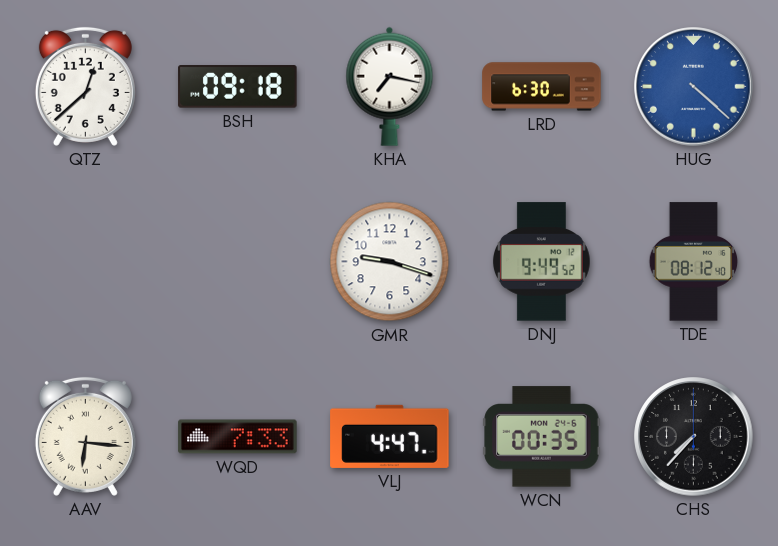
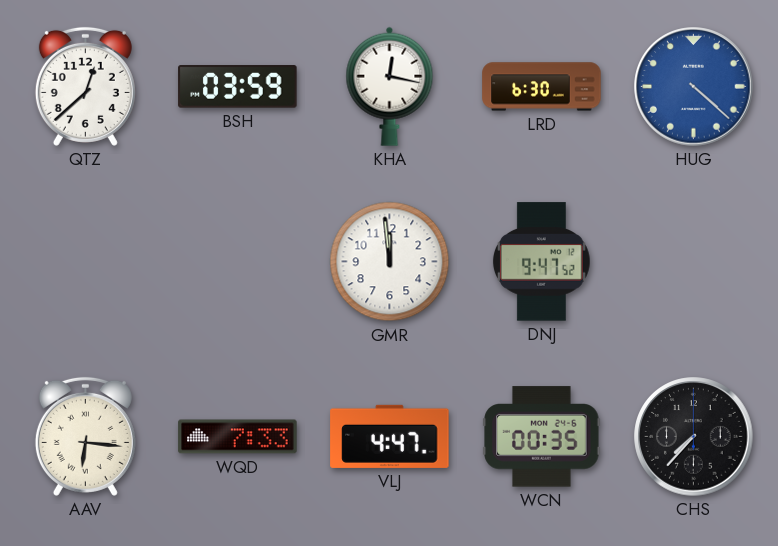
BSH: 09:18 -> 03:59
KHA: 7:17 -> 12:17
GMR: 9:18 -> 11:59
DNJ: 9:49 -> 9:47
TDE: 08:12 -> none
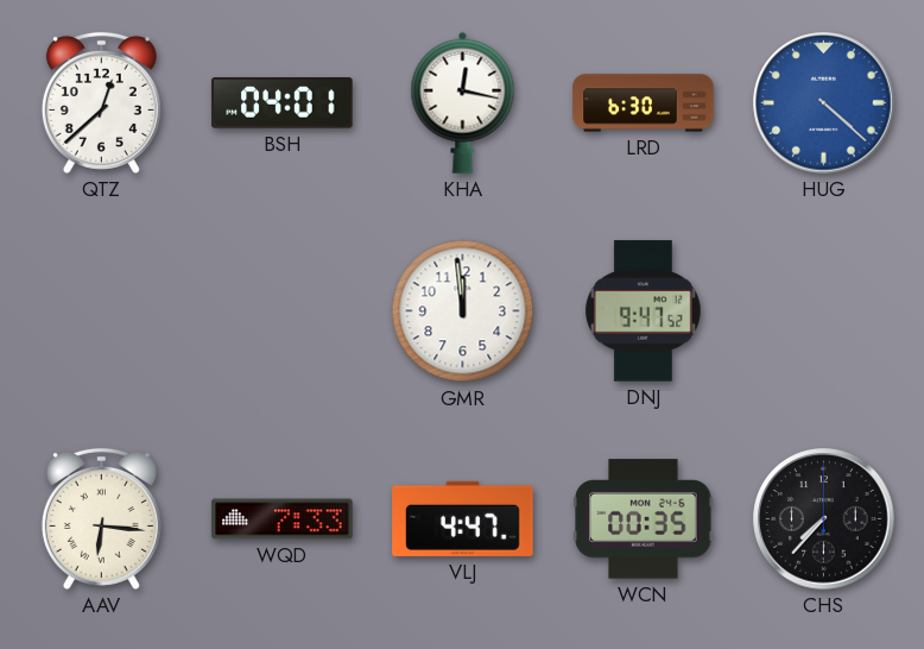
BSH: 03:59 -> 04:01
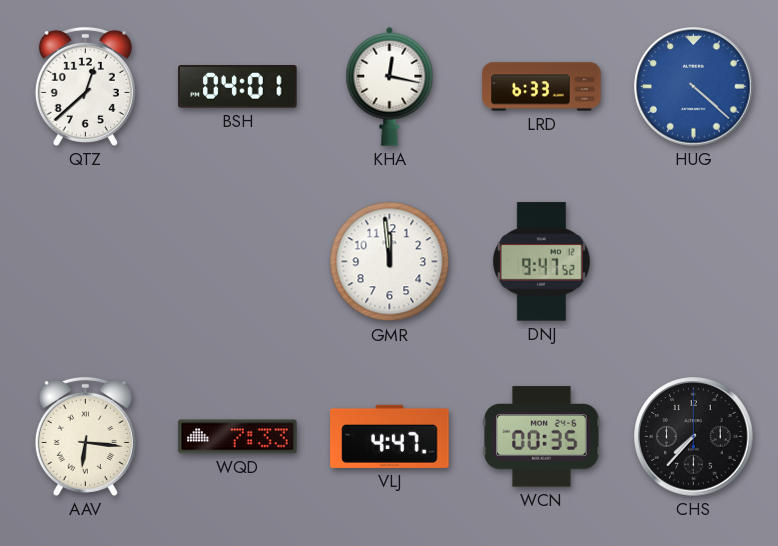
LRD: 6:30 -> 6:33
